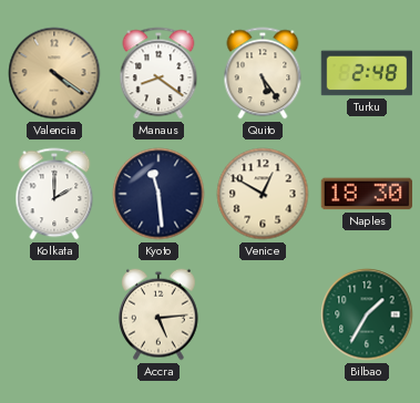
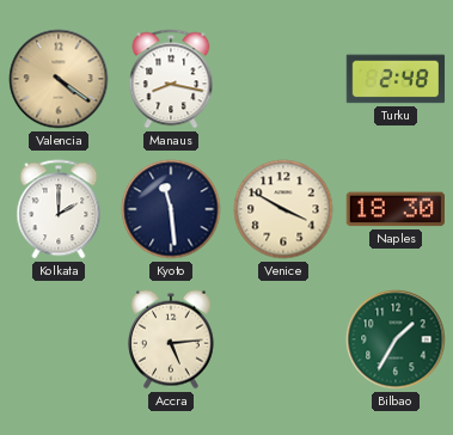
Manaus: 8:21 -> 8:17
Quito: 5:24 -> none
Venice: 12:50 -> 3:50
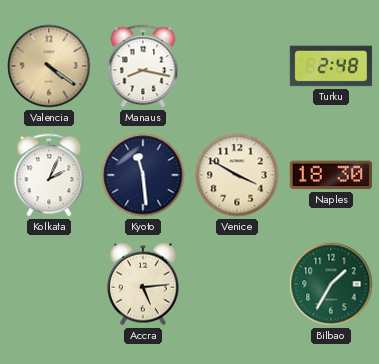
Kolkata: 2:00 -> 2:04
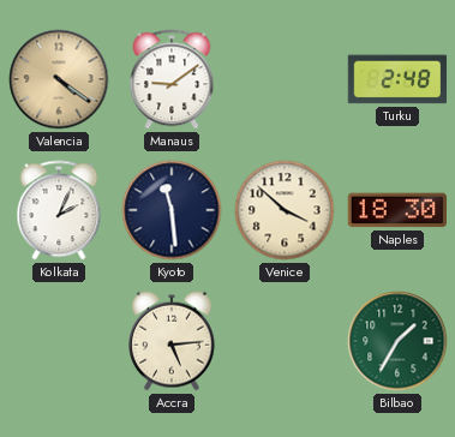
Manaus: 8:17 -> 9:09
Venice: 3:50 -> 3:52
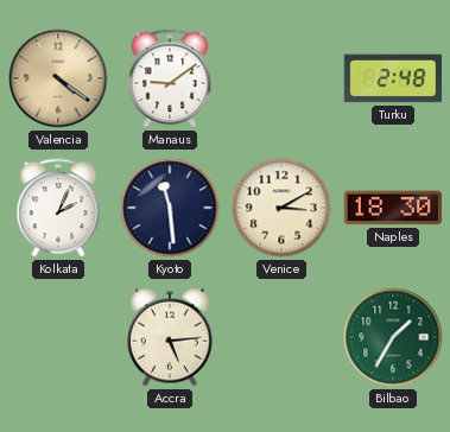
Venice: 3:52 -> 3:10
